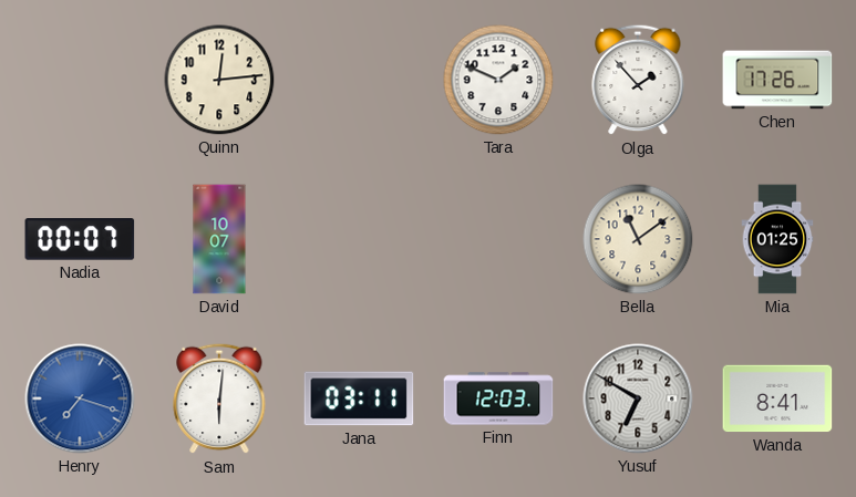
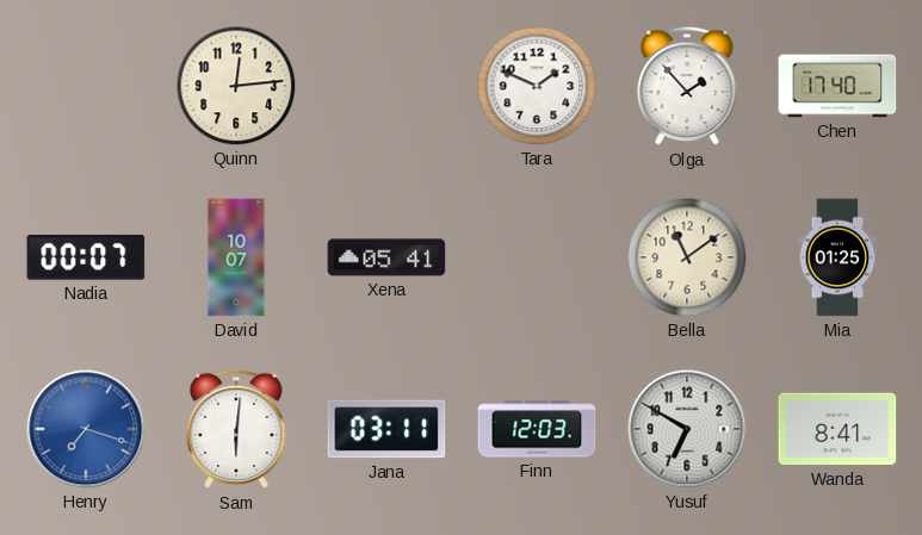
Chen: 17:26 -> 17:40
Xena: none -> 05:41
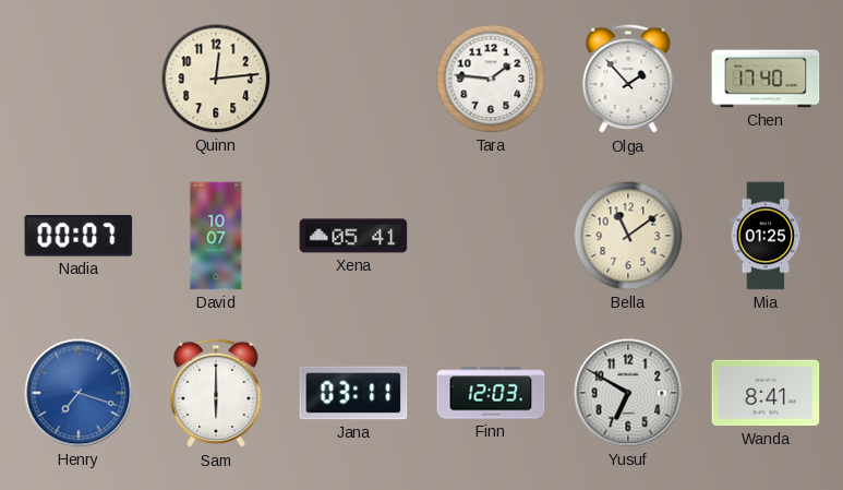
Tara: 1:49 -> 1:46
Sam: 6:01 -> 6:00
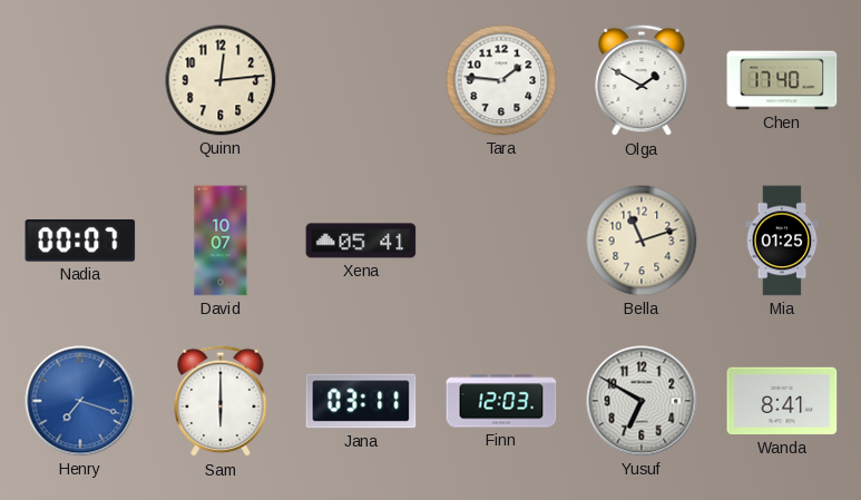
Olga: 1:53 -> 1:50
Bella: 11:09 -> 11:12
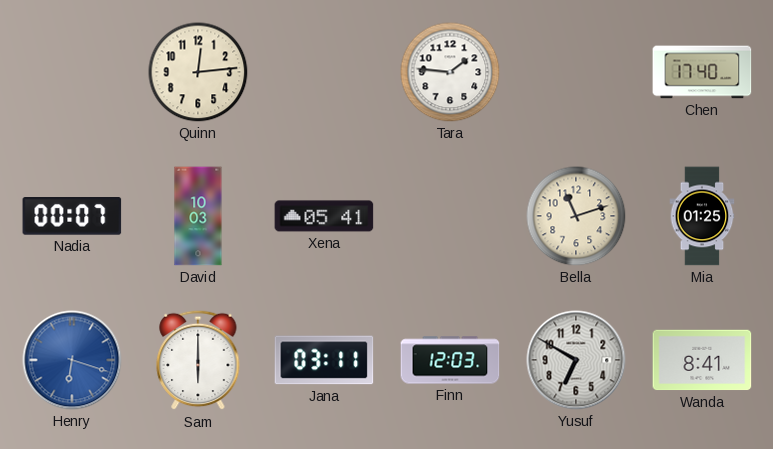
Olga: 1:50 -> none
David: 10:07 -> 10:03
Henry: 7:18 -> 6:18
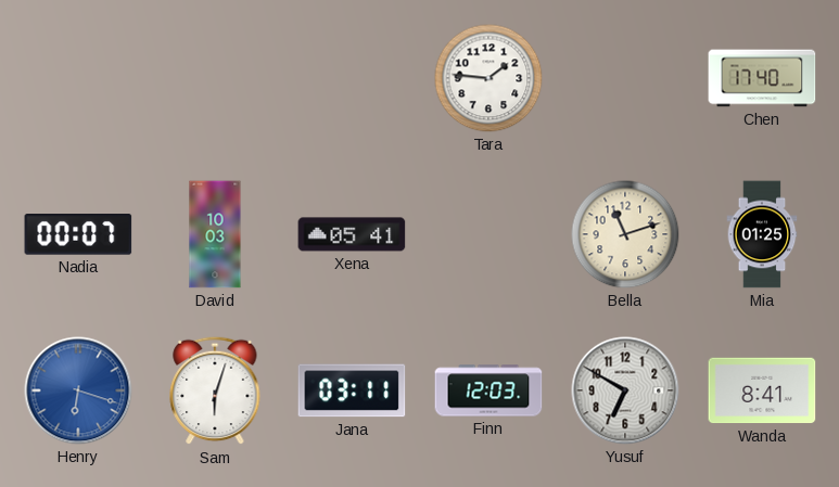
Quinn: 12:14 -> none
Sam: 6:00 -> 6:03
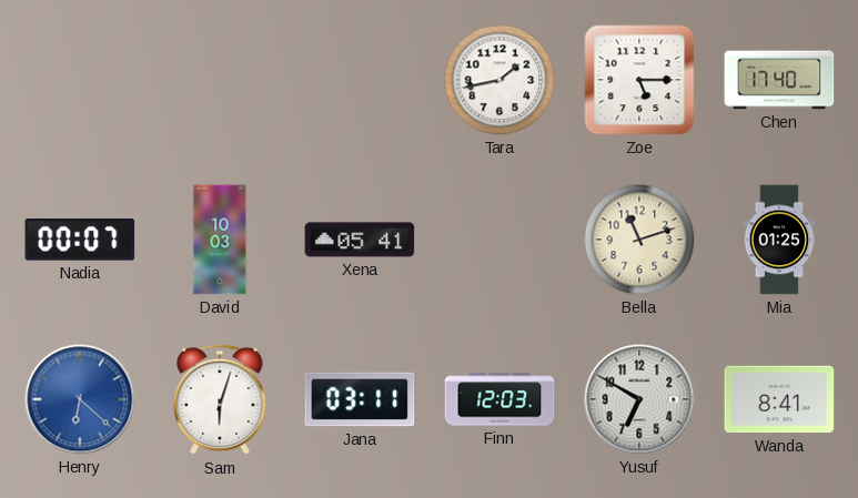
Tara: 1:46 -> 1:43
Zoe: none -> 5:15
Henry: 6:18 -> 6:22
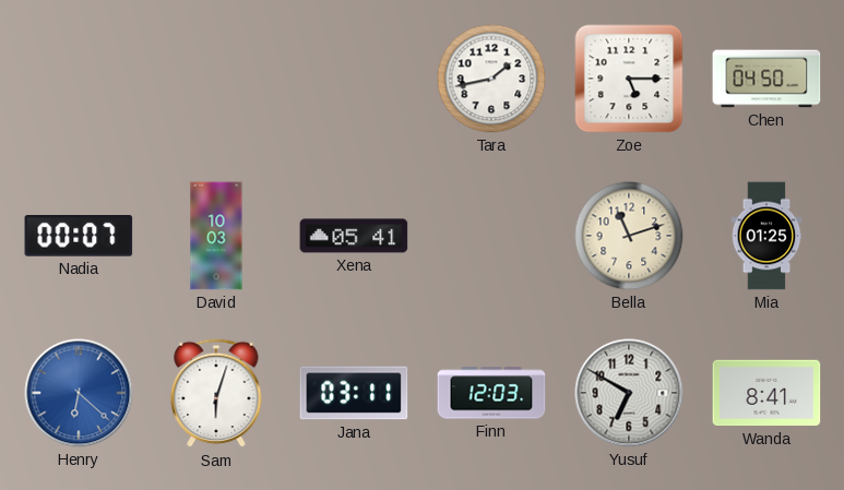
Chen: 17:40 -> 04:50
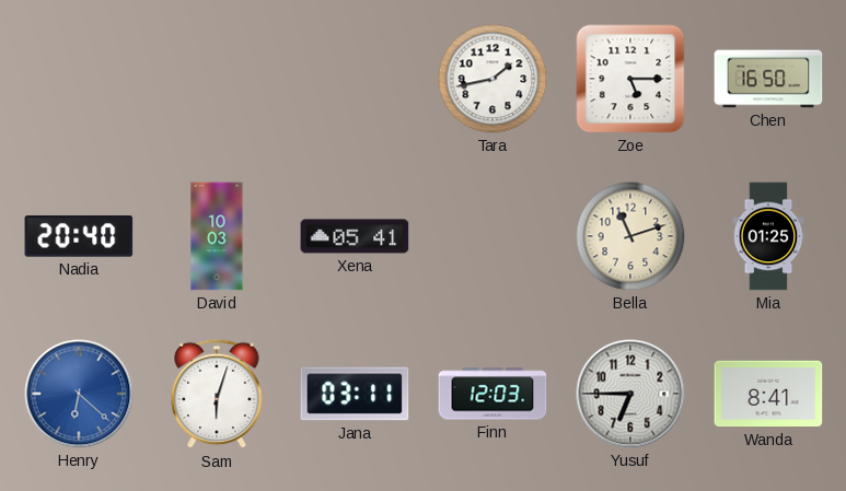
Chen: 04:50 -> 16:50
Nadia: 00:07 -> 20:40
Yusuf: 6:50 -> 6:45
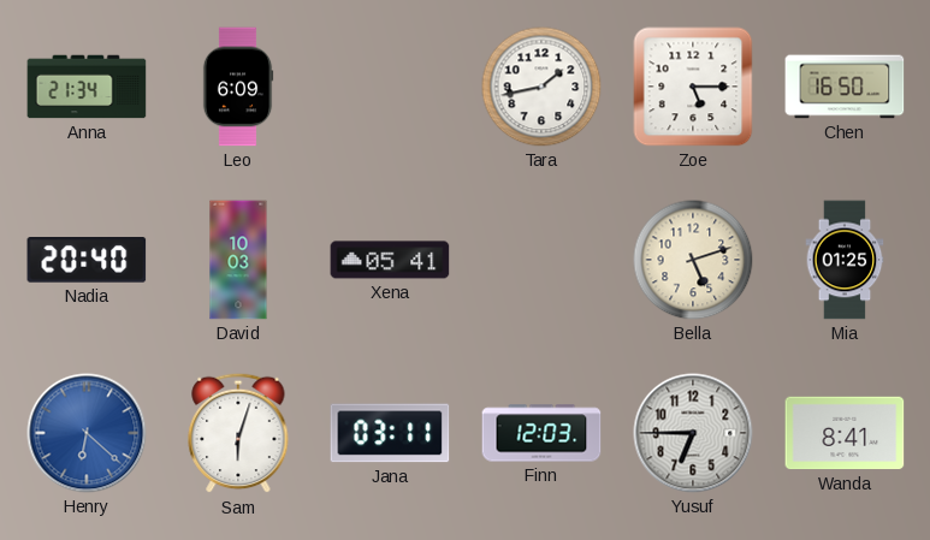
Anna: none -> 21:34
Leo: none -> 6:09
Bella: 11:12 -> 5:12
